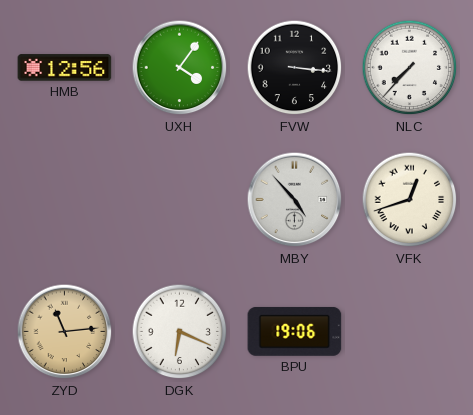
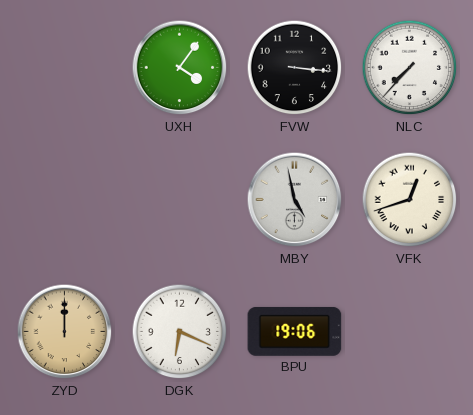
HMB: 12:56 -> none
MBY: 4:53 -> 4:58
ZYD: 11:14 -> 12:00
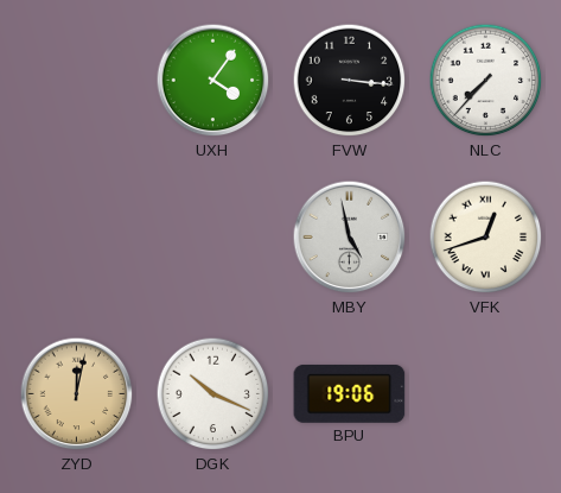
ZYD: 12:00 -> 12:02
DGK: 6:19 -> 10:19
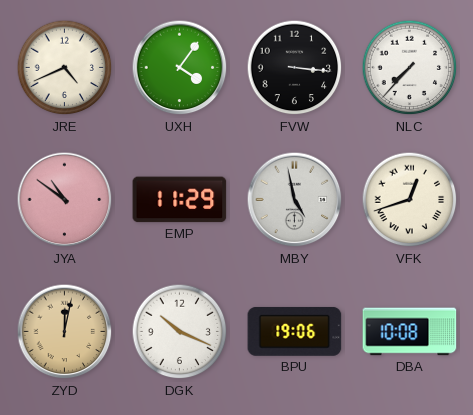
JRE: none -> 4:41
JYA: none -> 10:51
EMP: none -> 11:29
DBA: none -> 10:08
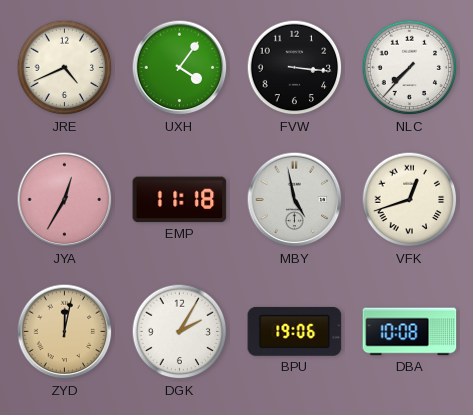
JYA: 10:51 -> 12:35
EMP: 11:29 -> 11:18
DGK: 10:19 -> 2:05
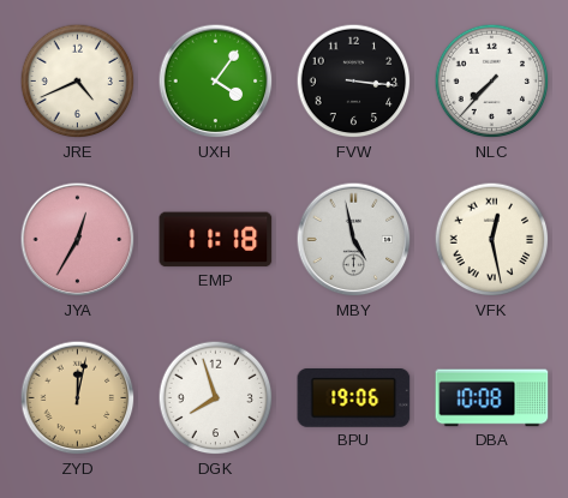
VFK: 12:42 -> 12:28
DGK: 2:05 -> 7:57
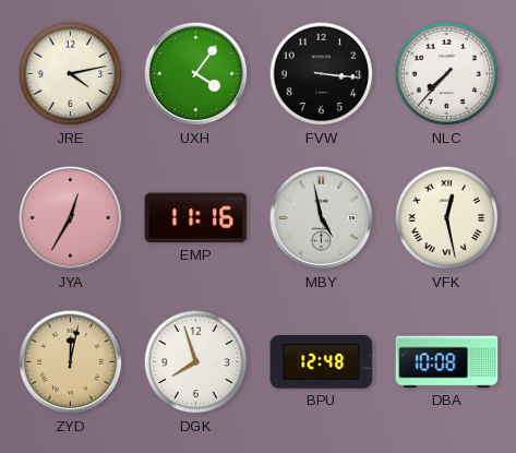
JRE: 4:41 -> 4:13
EMP: 11:18 -> 11:16
BPU: 19:06 -> 12:48
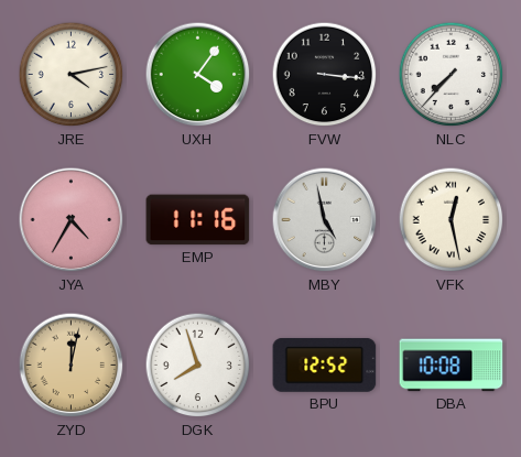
JYA: 12:35 -> 4:35
BPU: 12:48 -> 12:52
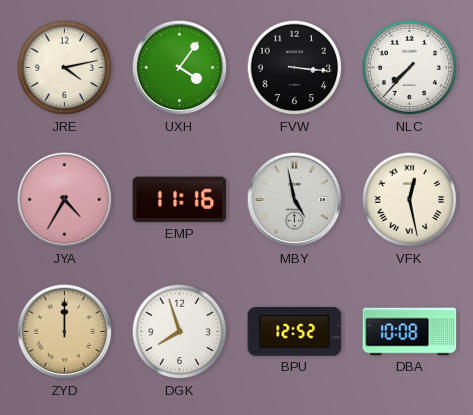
ZYD: 12:02 -> 12:00
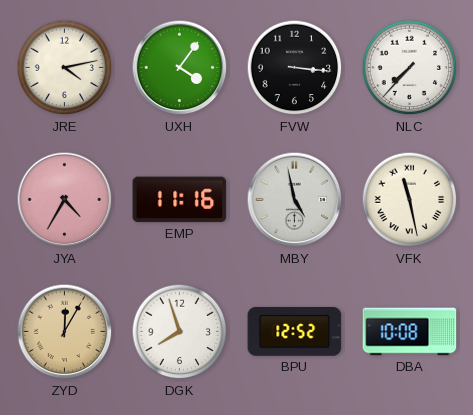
VFK: 12:28 -> 11:28
ZYD: 12:00 -> 12:05
